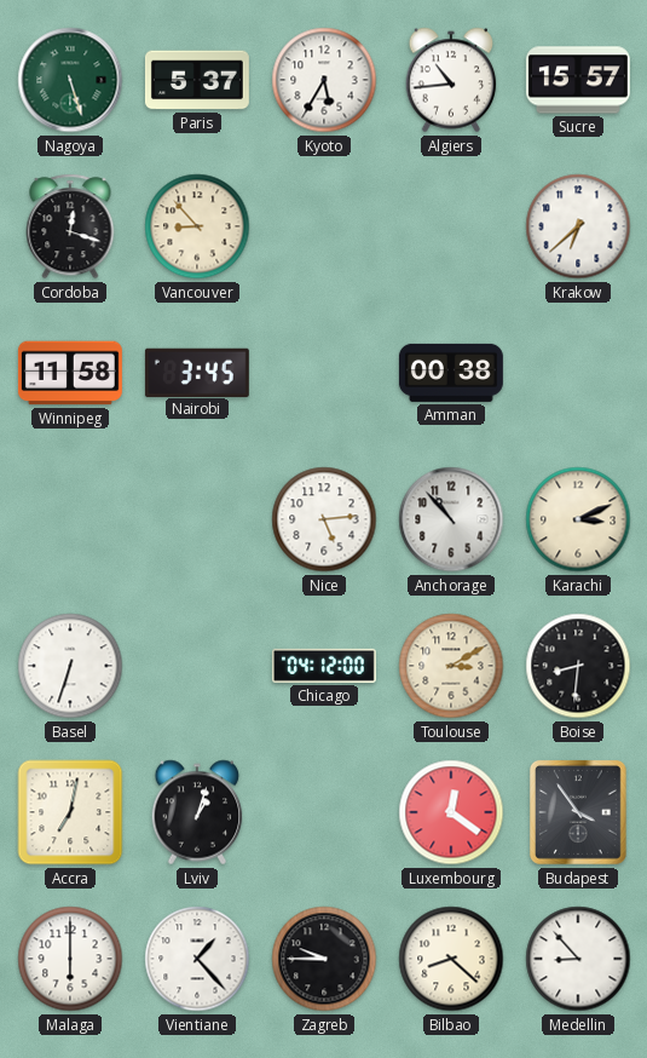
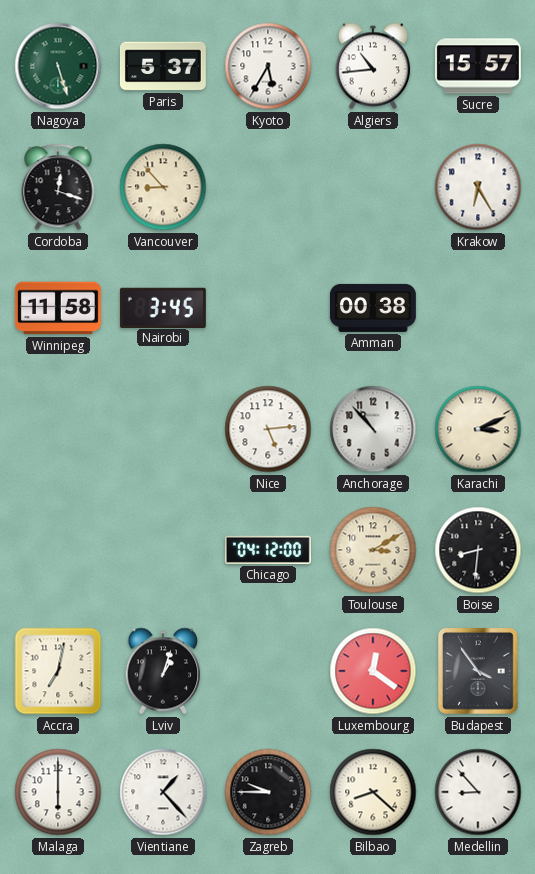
Krakow: 6:38 -> 6:25
Basel: 6:33 -> none
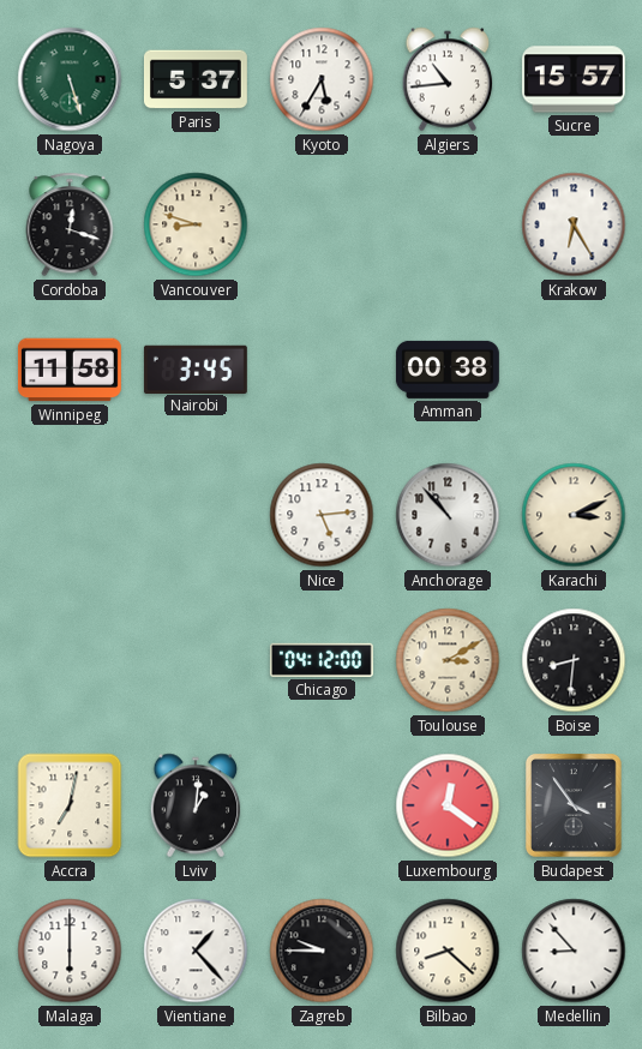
Vancouver: 8:53 -> 8:48
Lviv: 1:03 -> 1:01
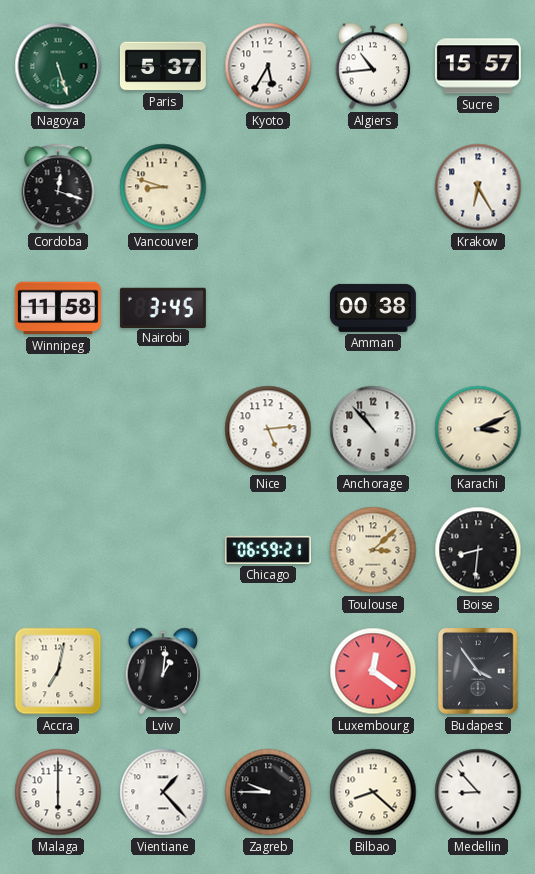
Chicago: 04:12 -> 06:59
Toulouse: 3:10 -> 3:08
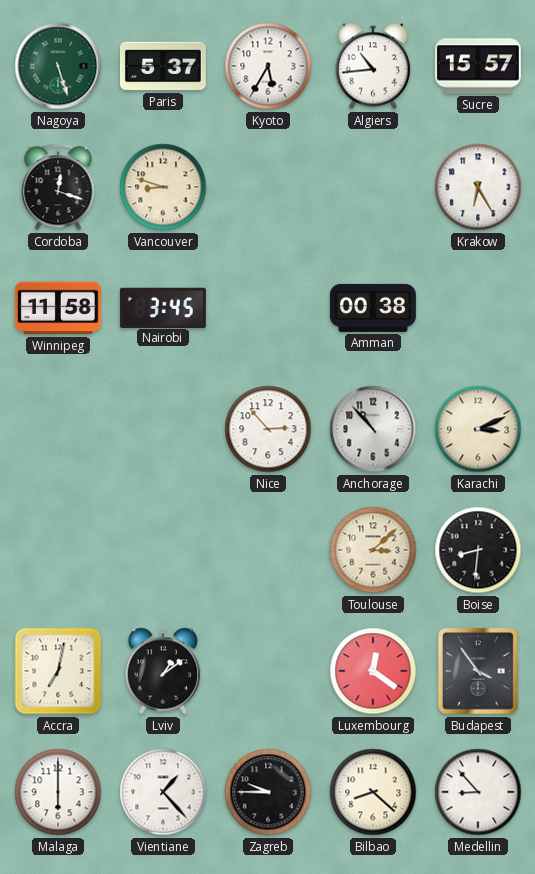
Nice: 5:14 -> 2:53
Chicago: 06:59 -> none
Lviv: 1:01 -> 1:09
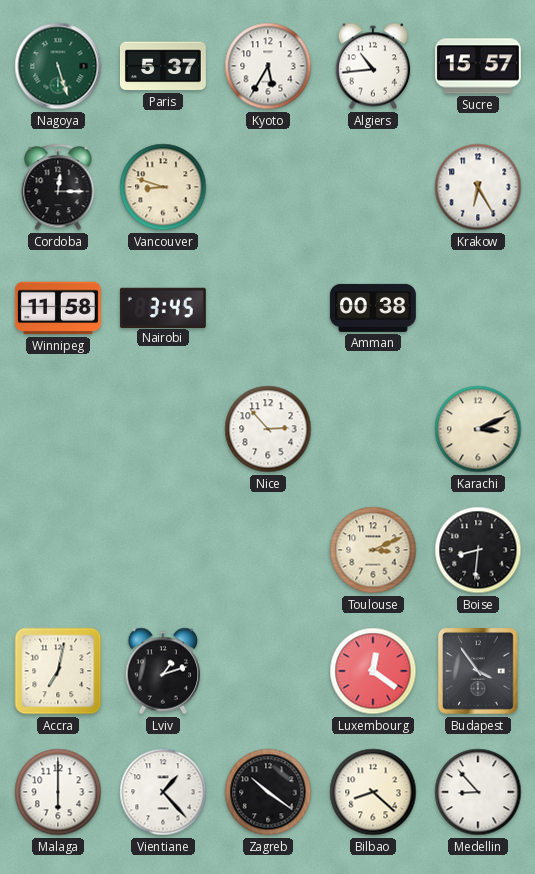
Cordoba: 12:18 -> 12:15
Anchorage: 10:53 -> none
Toulouse: 3:08 -> 3:11
Lviv: 1:09 -> 1:12
Zagreb: 9:45 -> 10:21
